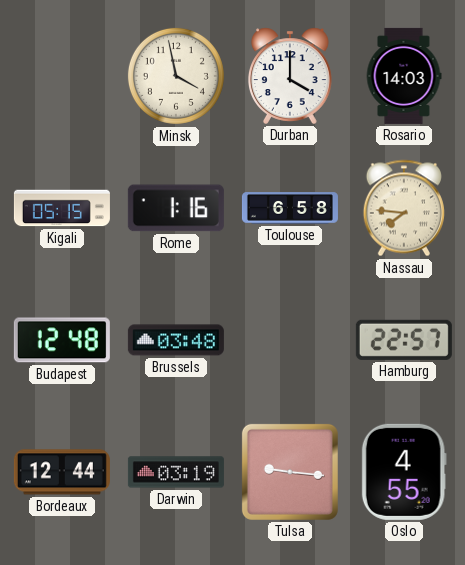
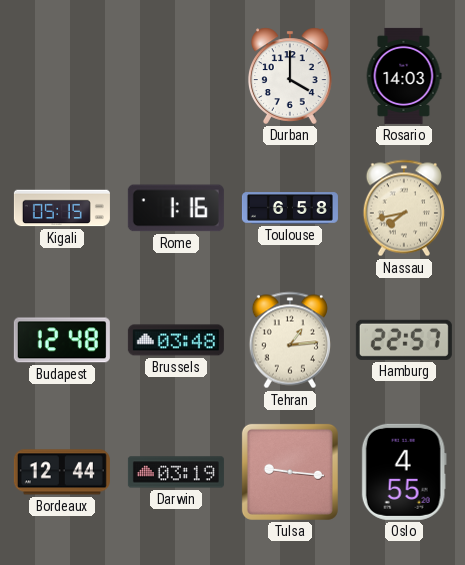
Minsk: 3:58 -> none
Nassau: 7:46 -> 7:43
Tehran: none -> 1:14
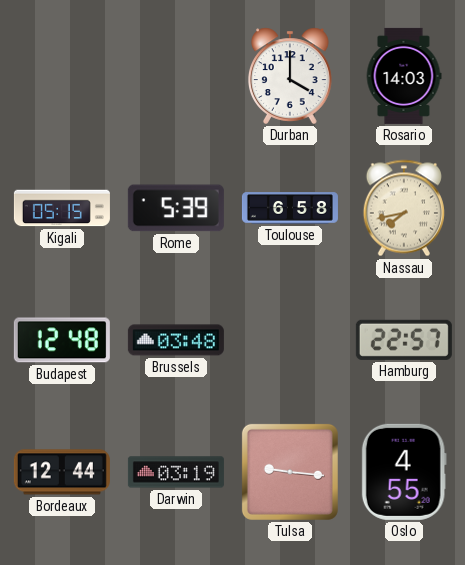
Rome: 1:16 -> 5:39
Tehran: 1:14 -> none
